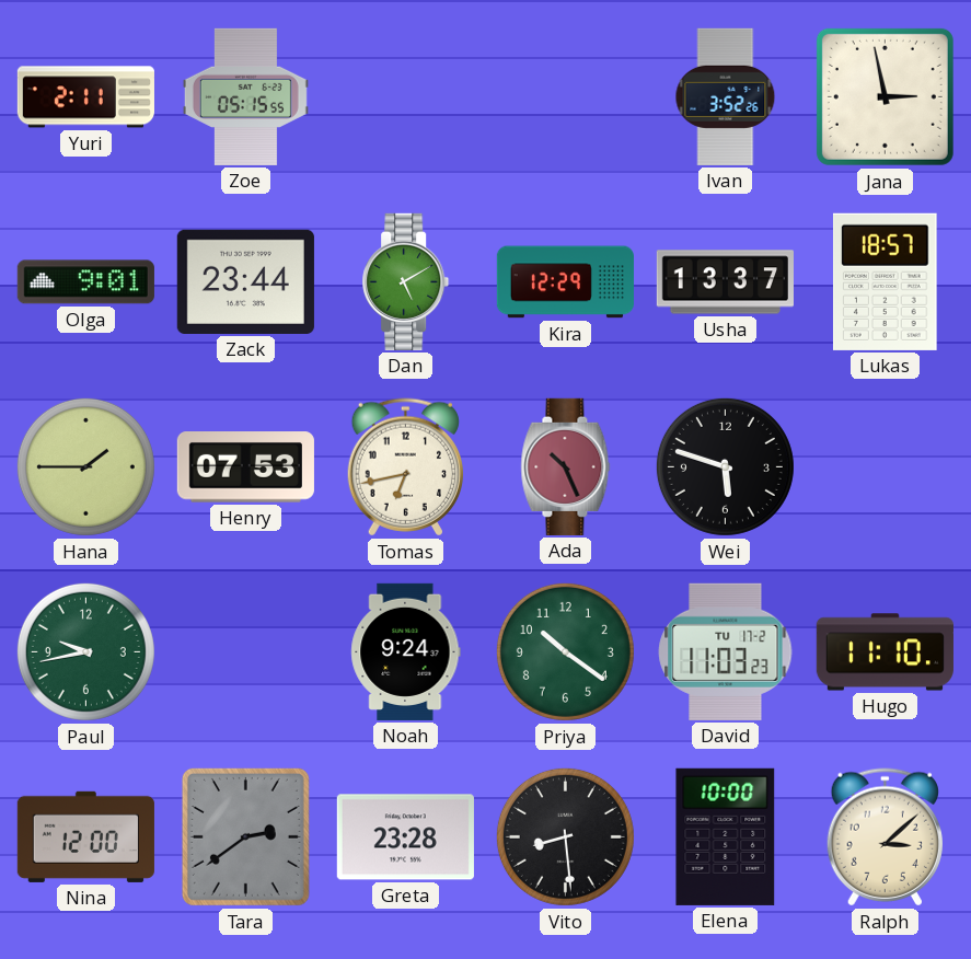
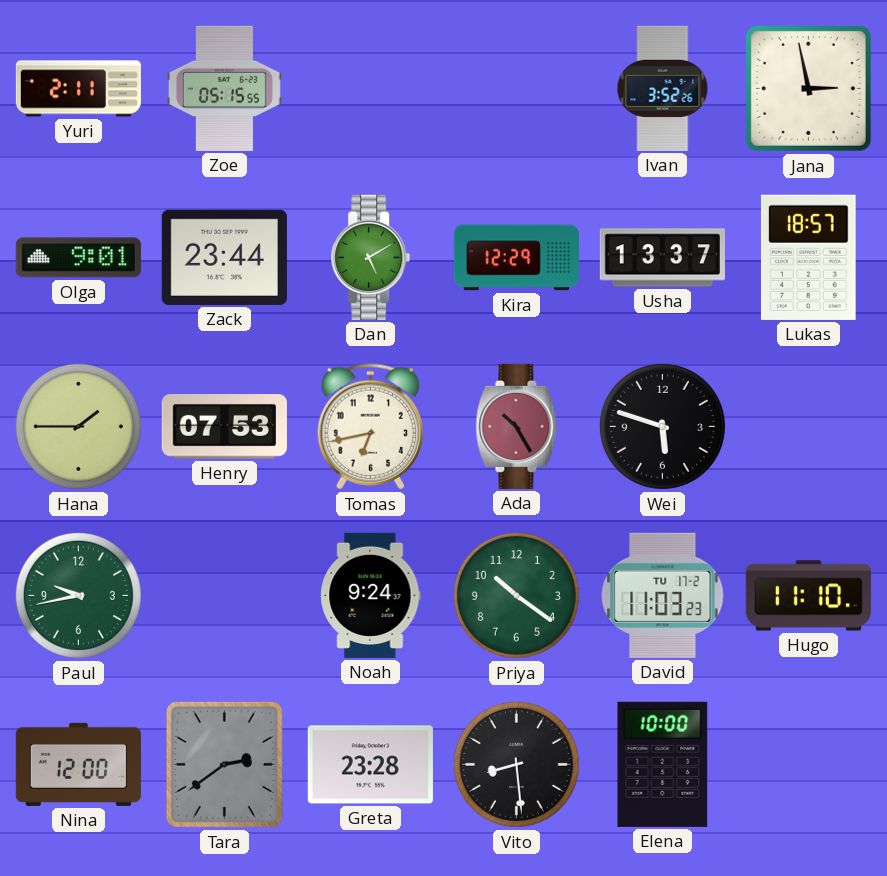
Ada: 10:26 -> 10:25
Ralph: 3:08 -> none
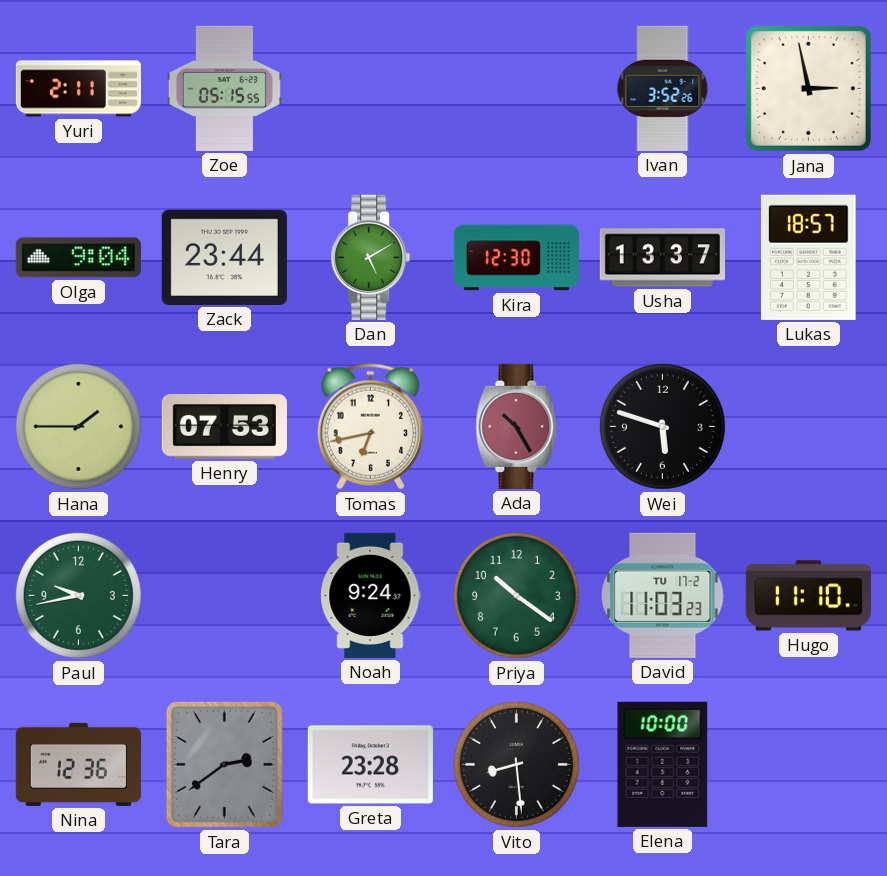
Olga: 9:01 -> 9:04
Kira: 12:29 -> 12:30
Nina: 12:00 -> 12:36
